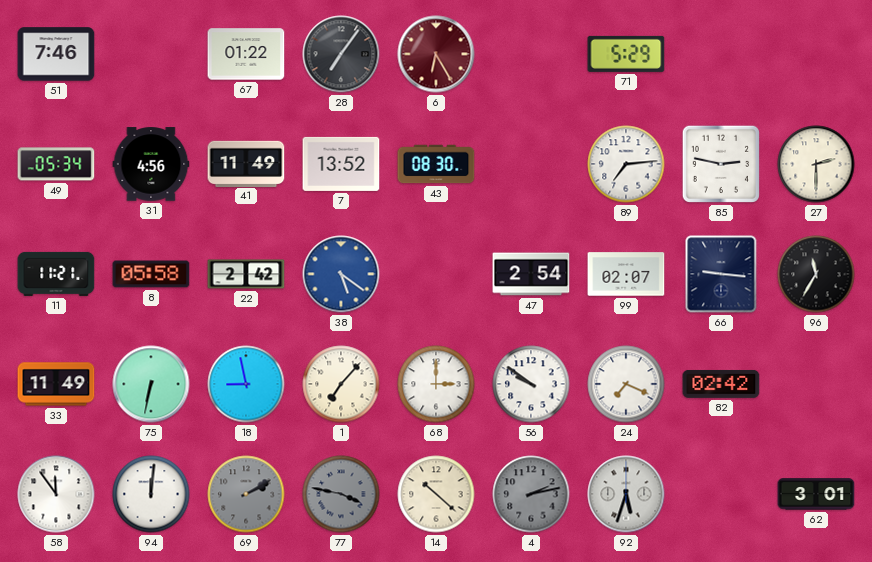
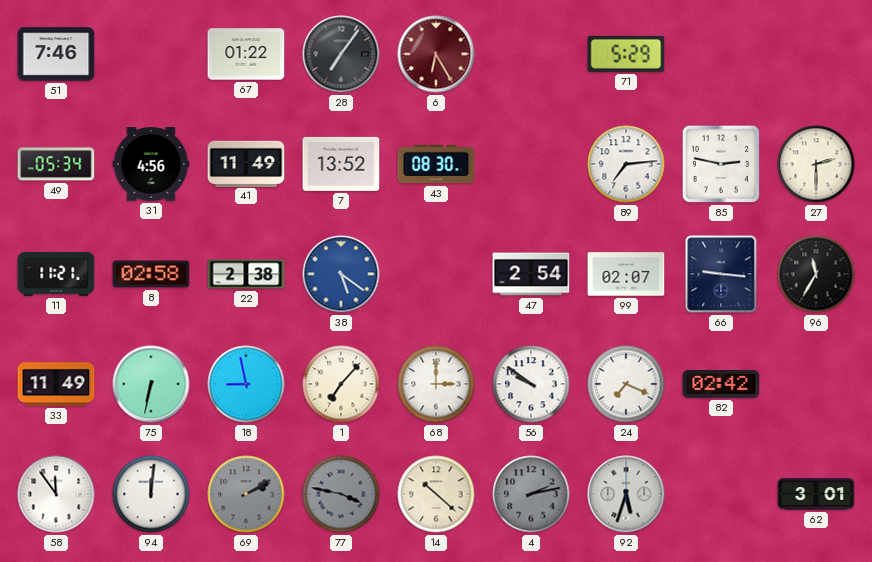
8: 05:58 -> 02:58
22: 2:42 -> 2:38
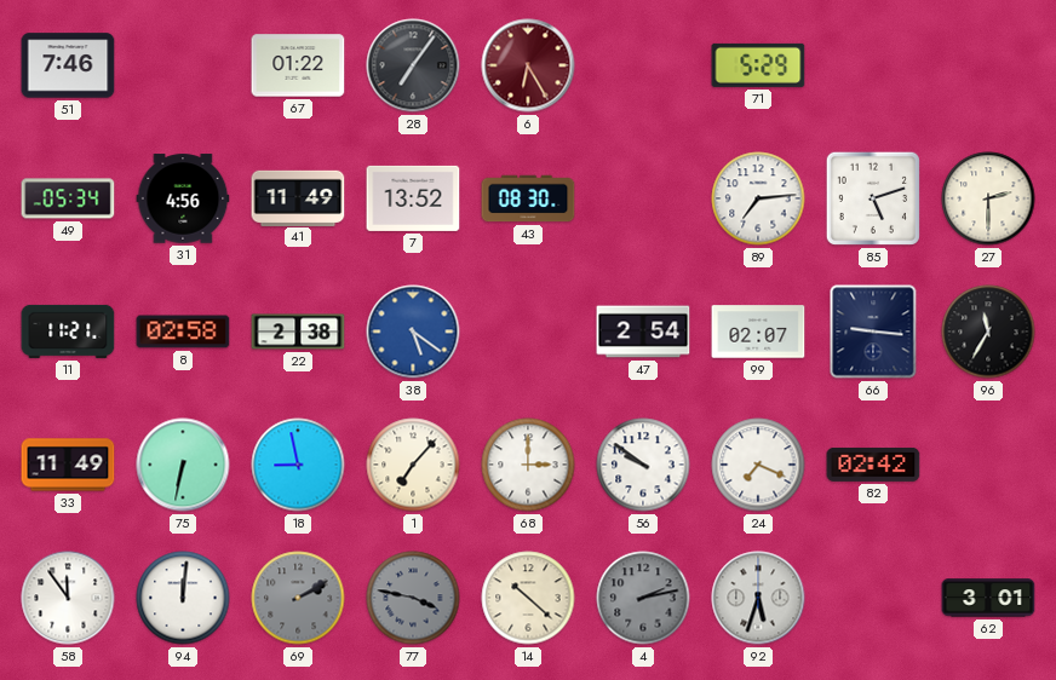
85: 2:47 -> 5:12
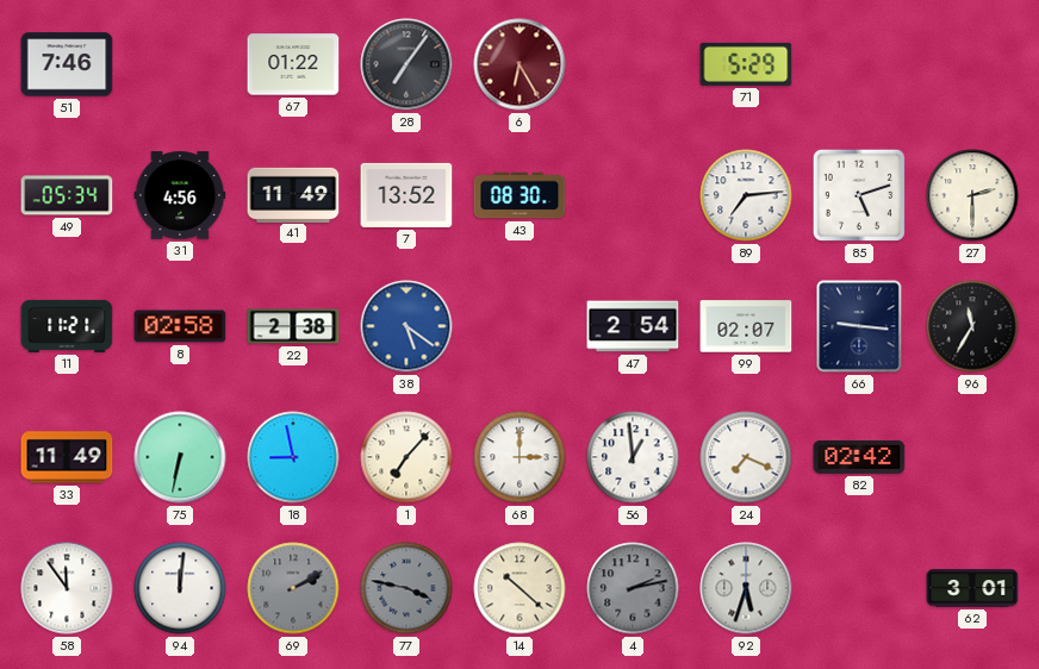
56: 9:51 -> 12:59
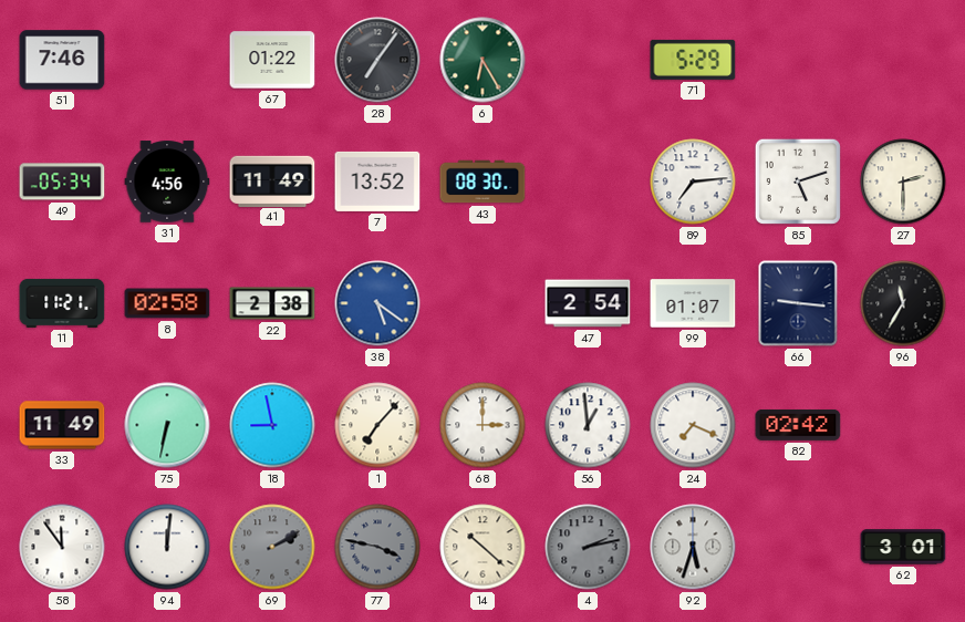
6 dial: burgundy -> green
99: 02:07 -> 01:07
